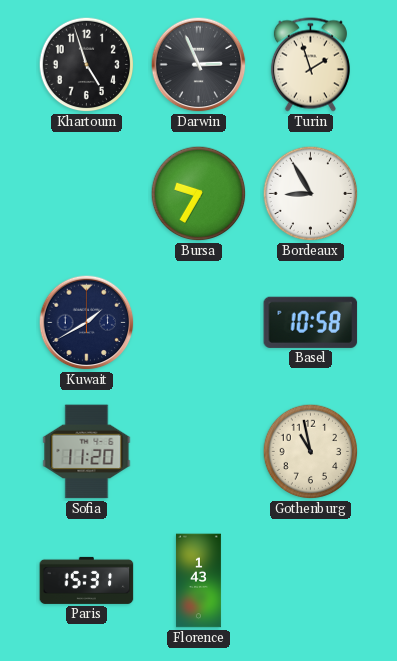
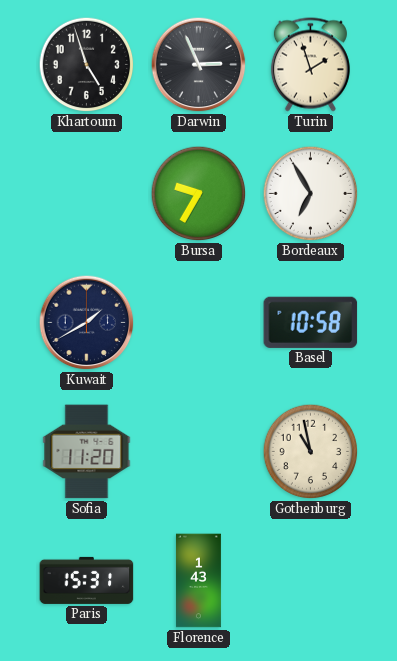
Bordeaux: 8:55 -> 6:55
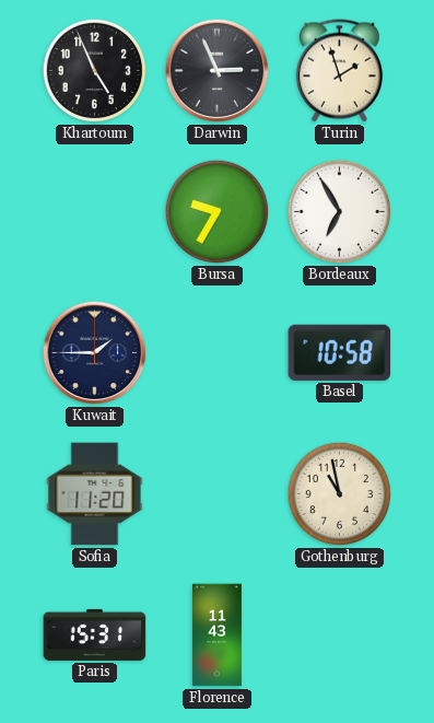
Khartoum: 4:57 -> 4:56
Kuwait: 1:40 -> 1:45
Florence: 1:43 -> 11:43
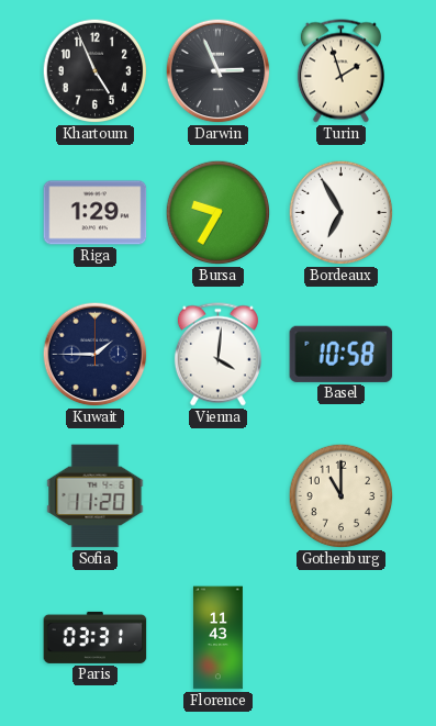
Riga: none -> 1:29
Vienna: none -> 4:01
Gothenburg: 10:58 -> 11:00
Paris: 15:31 -> 03:31
